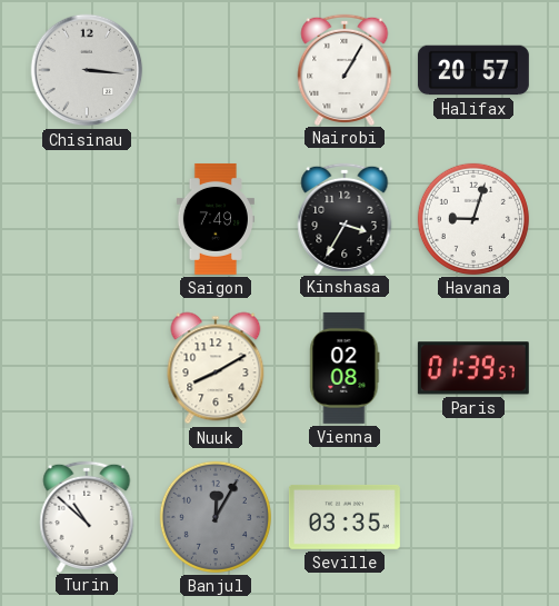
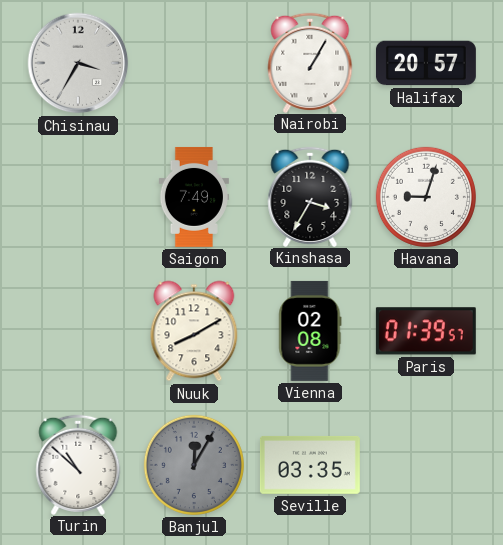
Chisinau: 3:16 -> 3:35
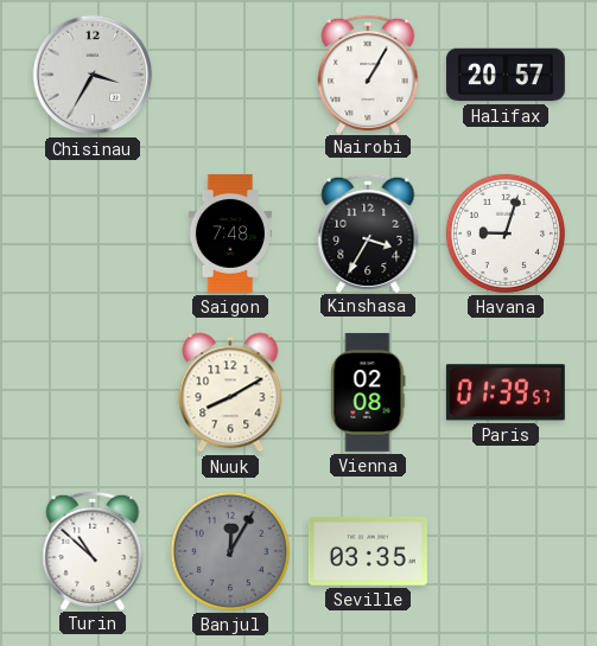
Saigon: 7:49 -> 7:48
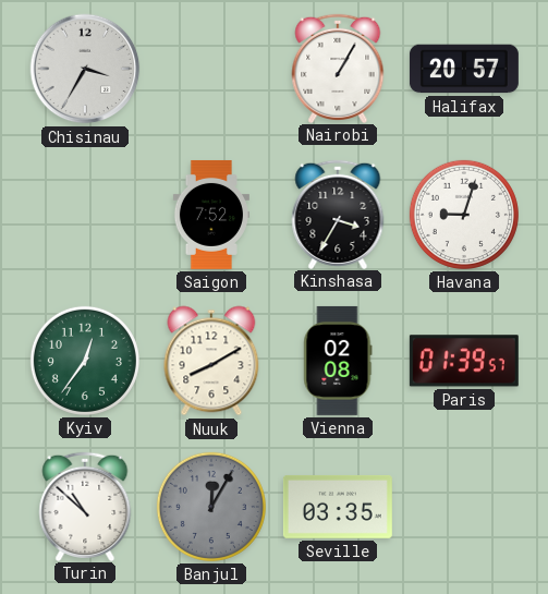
Saigon: 7:48 -> 7:52
Kyiv: none -> 12:36
